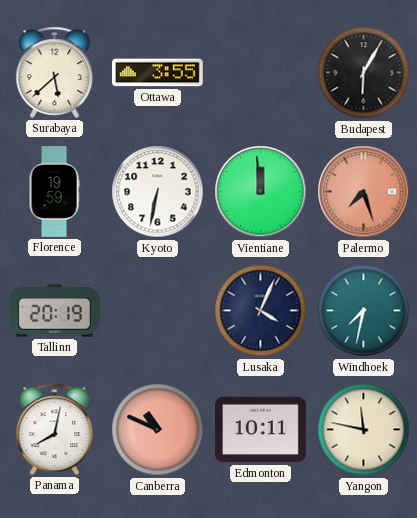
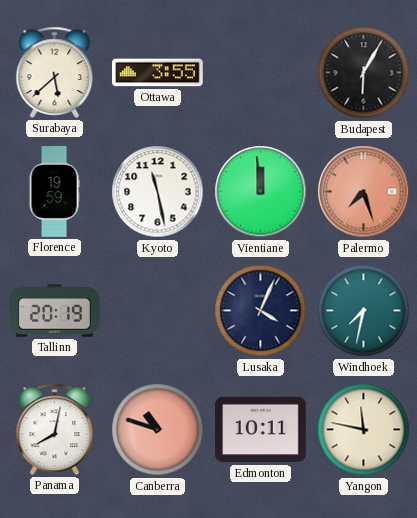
Kyoto: 6:32 -> 11:28
Canberra: 10:49 -> 10:48
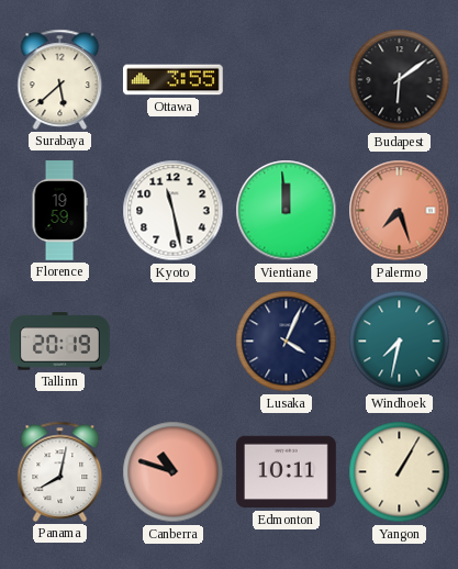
Budapest: 6:05 -> 6:09
Yangon: 11:47 -> 1:05
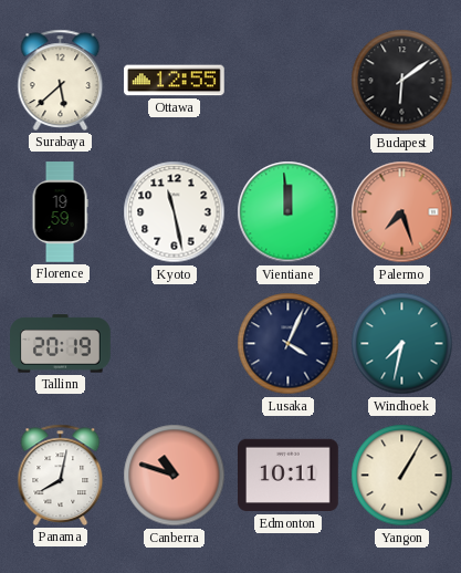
Ottawa: 3:55 -> 12:55
